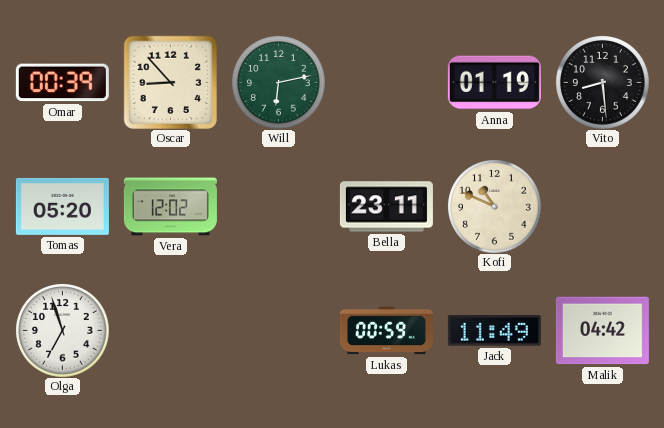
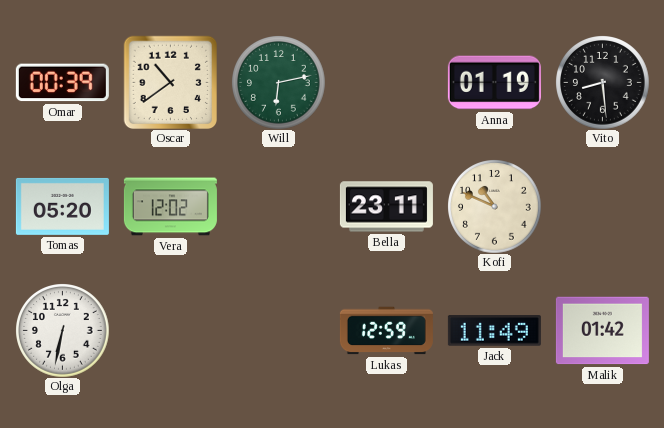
Oscar: 8:53 -> 10:39
Olga: 6:57 -> 6:32
Lukas: 00:59 -> 12:59
Malik: 04:42 -> 01:42
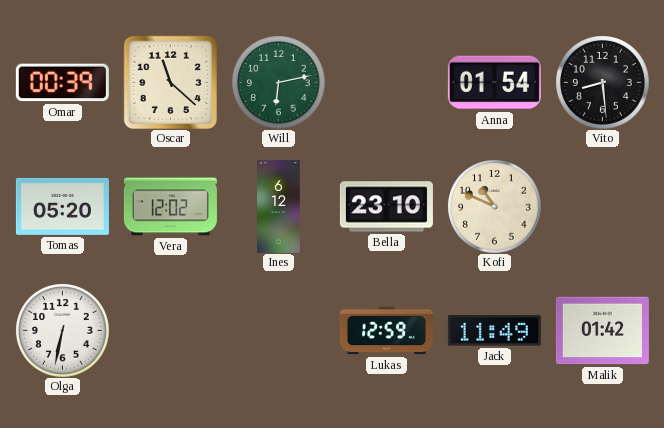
Oscar: 10:39 -> 11:22
Anna: 01:19 -> 01:54
Ines: none -> 6:12
Bella: 23:11 -> 23:10
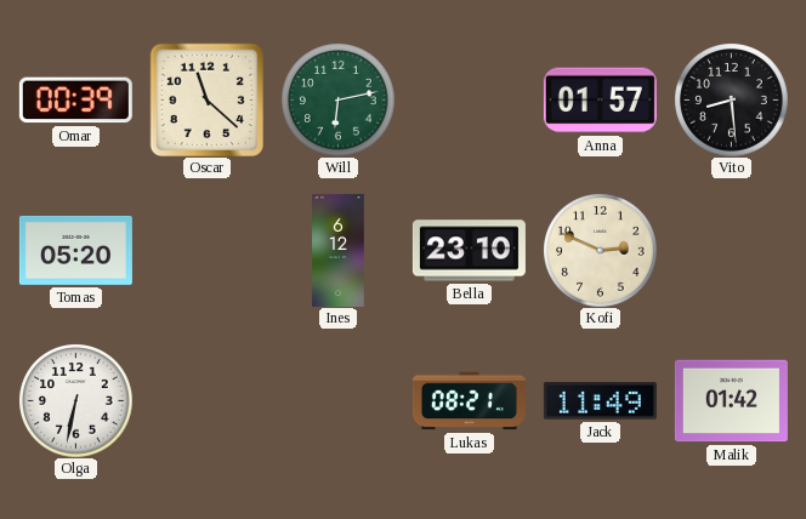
Anna: 01:54 -> 01:57
Vera: 12:02 -> none
Kofi: 10:49 -> 2:49
Lukas: 12:59 -> 08:21
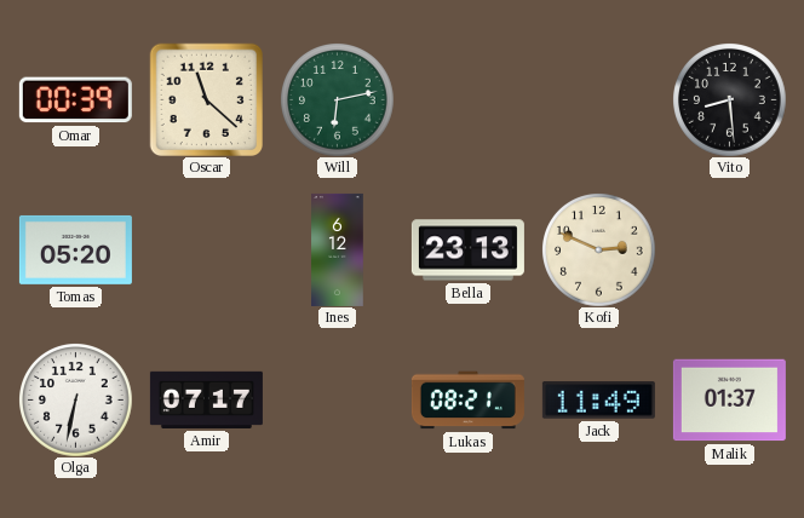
Anna: 01:57 -> none
Bella: 23:10 -> 23:13
Amir: none -> 07:17
Malik: 01:42 -> 01:37
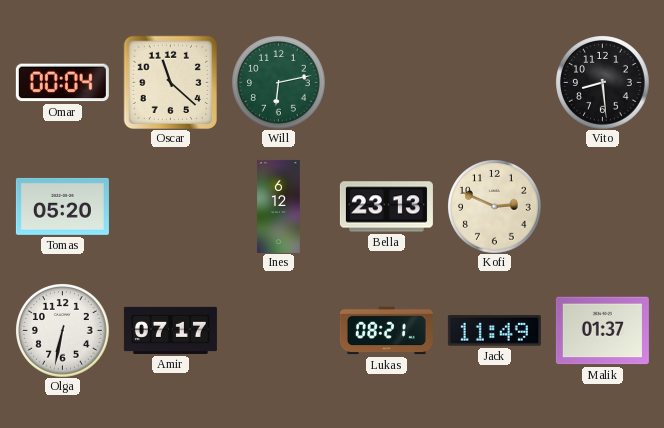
Omar: 00:39 -> 00:04
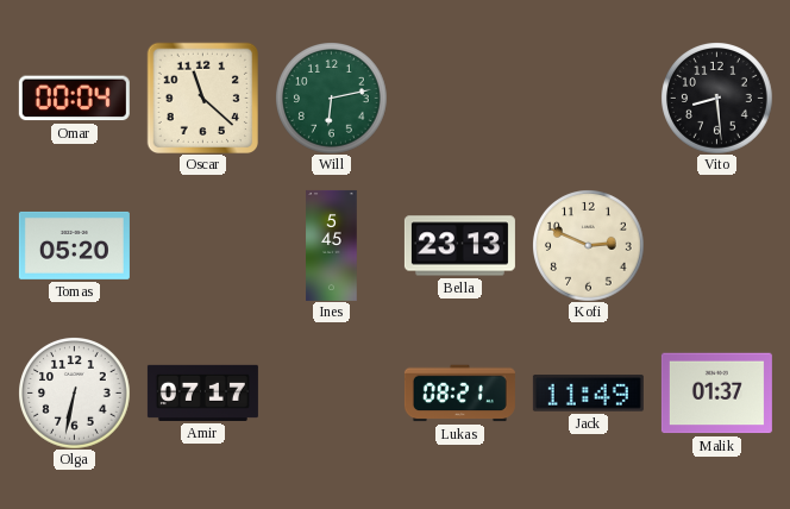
Ines: 6:12 -> 5:45
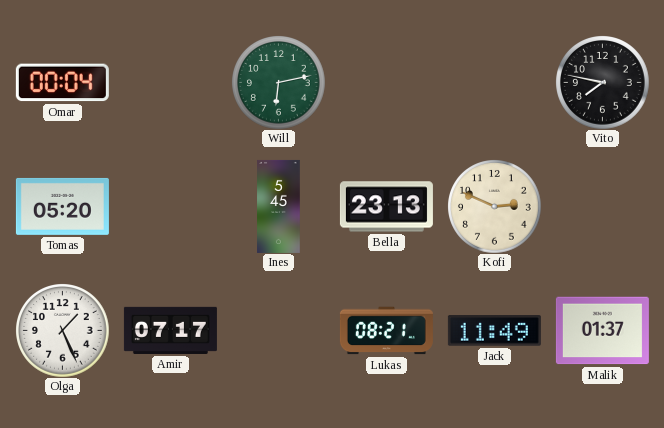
Oscar: 11:22 -> none
Vito: 8:29 -> 7:47
Olga: 6:32 -> 1:26
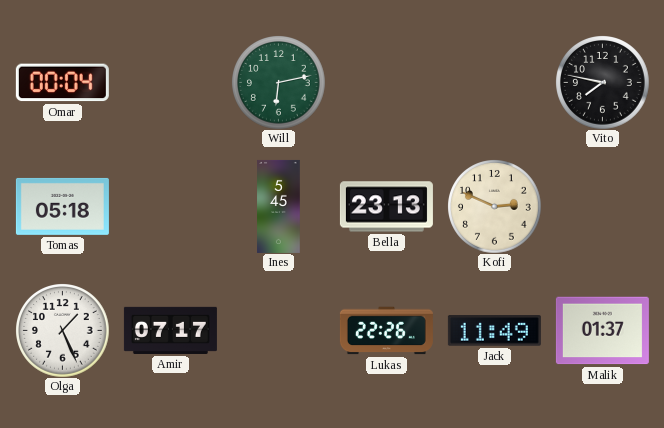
Tomas: 05:20 -> 05:18
Lukas: 08:21 -> 22:26
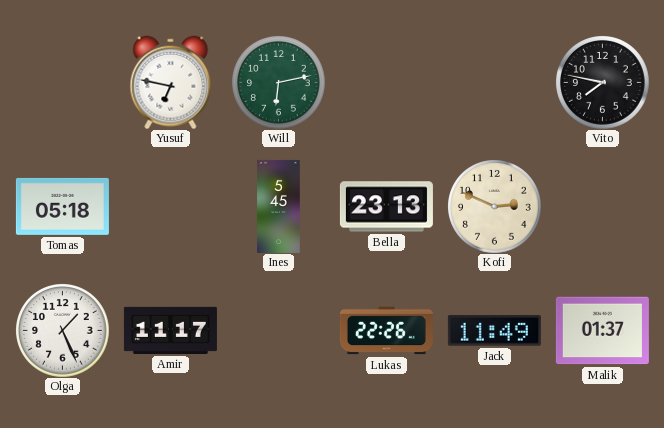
Omar: 00:04 -> none
Yusuf: none -> 6:47
Amir: 07:17 -> 11:17
